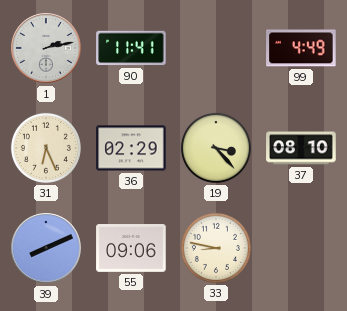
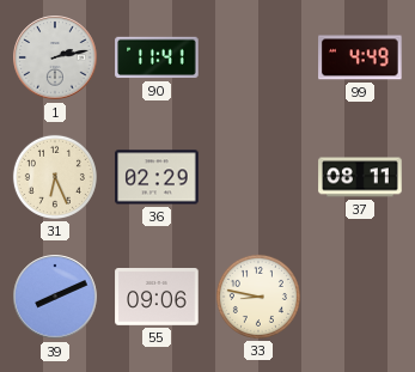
19: 3:23 -> none
37: 08:10 -> 08:11
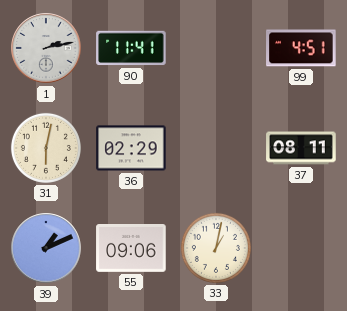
99: 4:49 -> 4:51
31: 6:26 -> 6:02
39: 8:11 -> 1:11
33: 8:47 -> 1:02
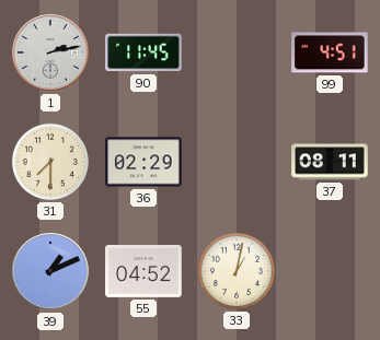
90: 11:41 -> 11:45
31: 6:02 -> 7:30
55: 09:06 -> 04:52
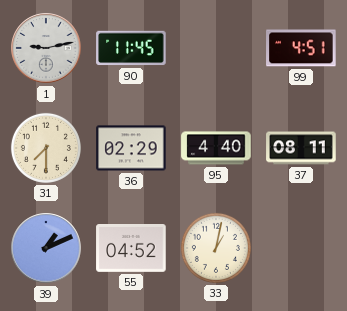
1: 2:13 -> 9:13
95: none -> 4:40
